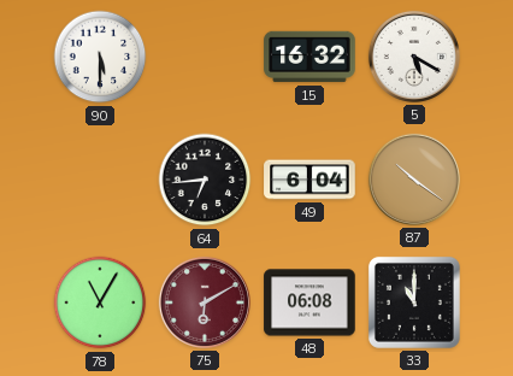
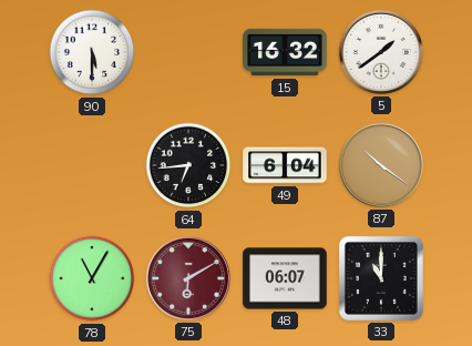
5: 5:20 -> 1:39
48: 06:08 -> 06:07
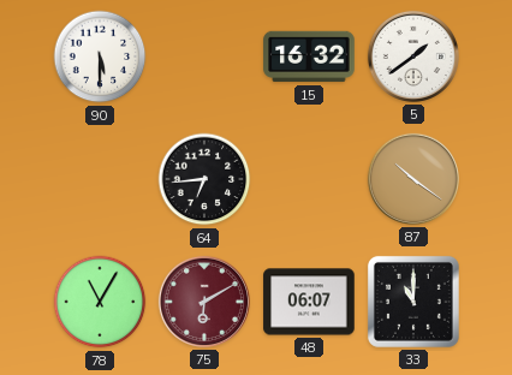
49: 6:04 -> none
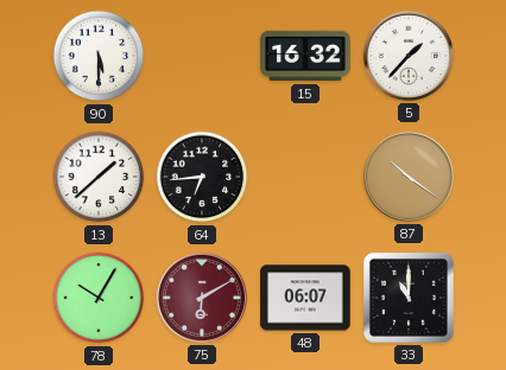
5: 1:39 -> 1:37
13: none -> 1:38
78: 11:05 -> 10:05
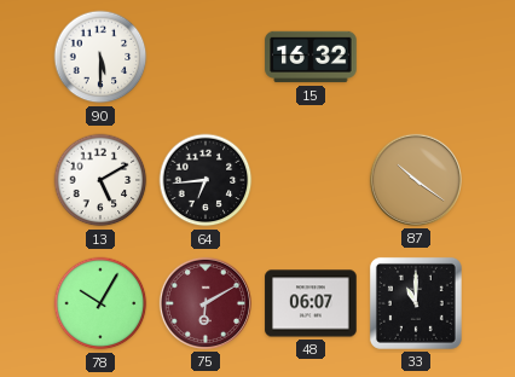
5: 1:37 -> none
13: 1:38 -> 5:10
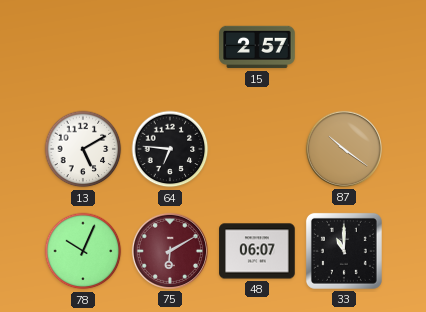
90: 5:30 -> none
15: 16:32 -> 2:57
64: 6:44 -> 6:46
78: 10:05 -> 10:04
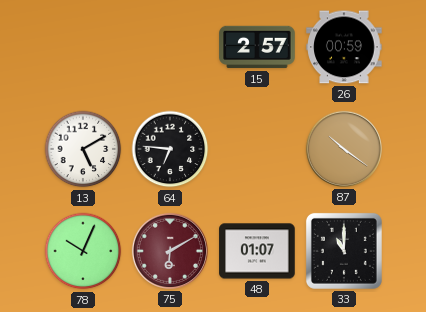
26: none -> 00:59
48: 06:07 -> 01:07
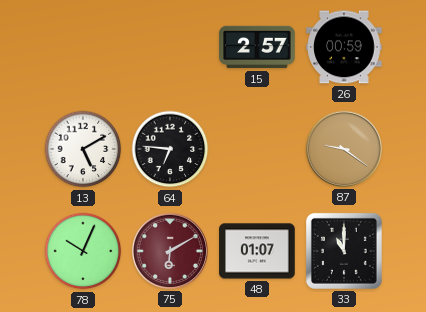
87: 10:21 -> 9:21
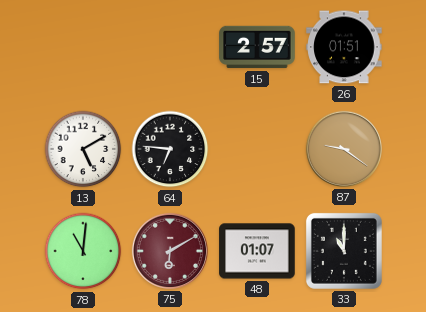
26: 00:59 -> 01:51
78: 10:04 -> 11:01
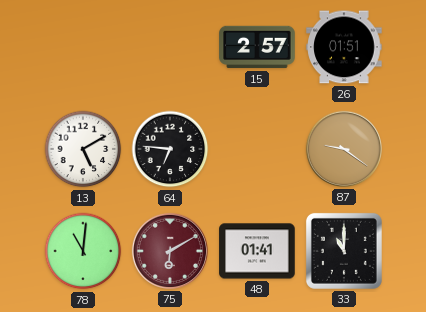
48: 01:07 -> 01:41
